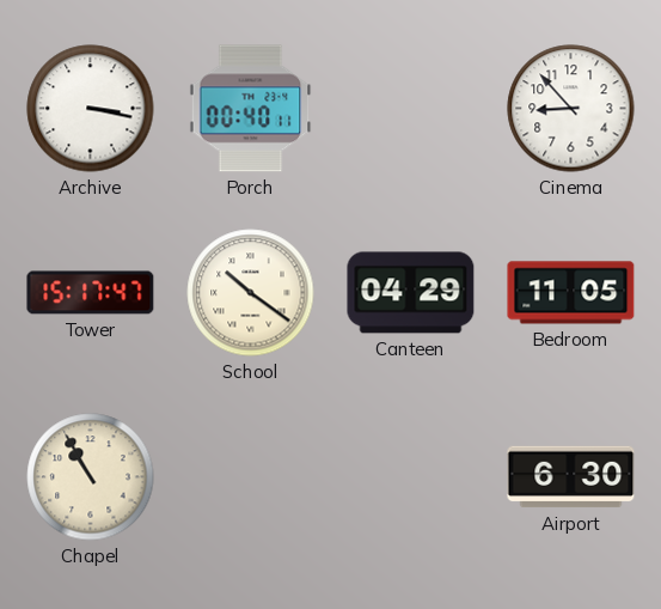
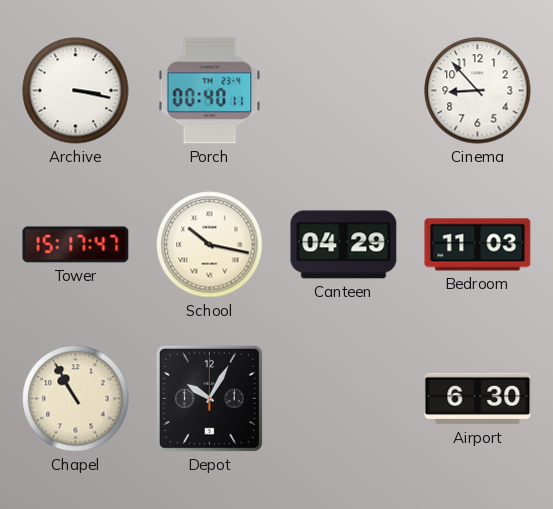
School: 10:21 -> 10:17
Bedroom: 11:05 -> 11:03
Depot: none -> 10:05
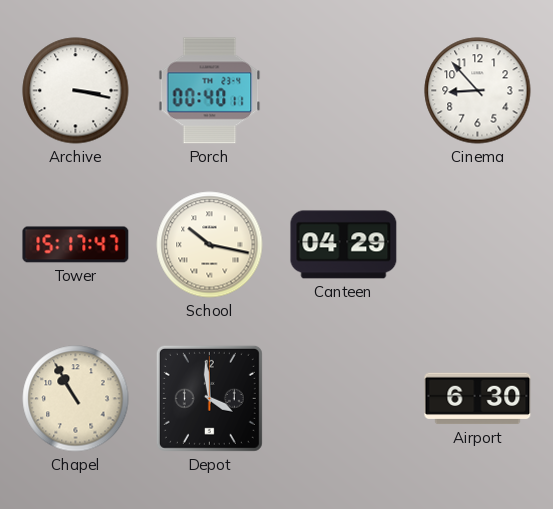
Bedroom: 11:03 -> none
Depot: 10:05 -> 3:59
